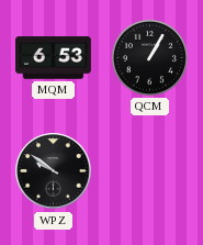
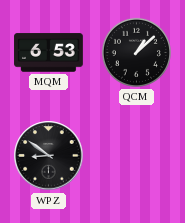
QCM: 1:05 -> 1:08
WPZ: 9:51 -> 8:51
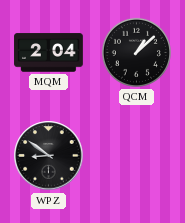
MQM: 6:53 -> 2:04
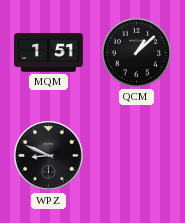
MQM: 2:04 -> 1:51
WPZ: 8:51 -> 8:49
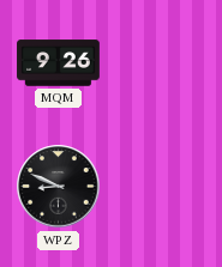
MQM: 1:51 -> 9:26
QCM: 1:08 -> none
